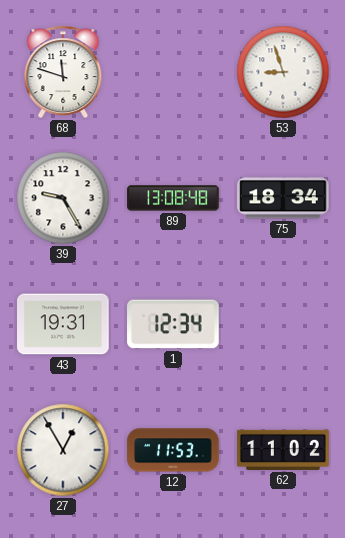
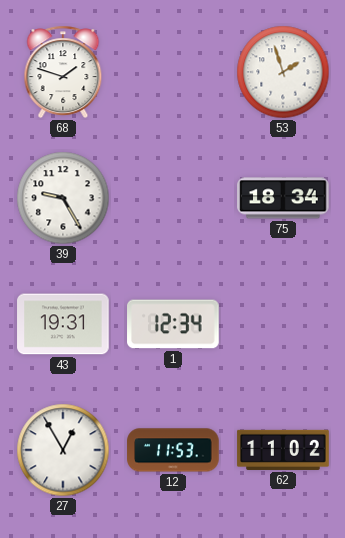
68: 11:48 -> 1:48
53: 8:57 -> 1:57
89: 13:08 -> none
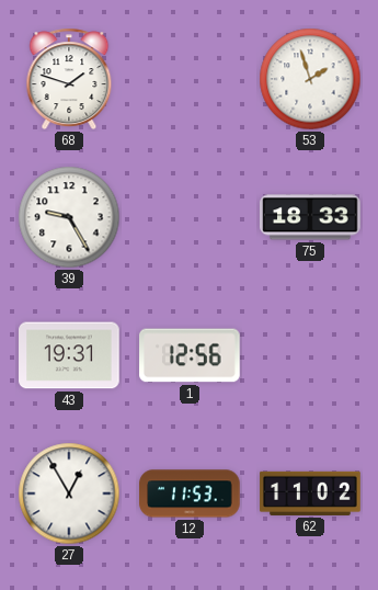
75: 18:34 -> 18:33
1: 12:34 -> 12:56
